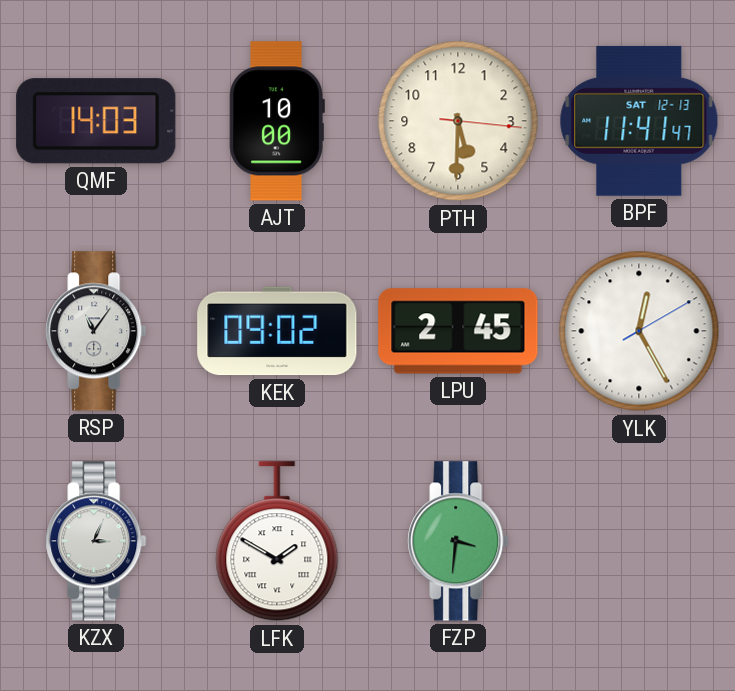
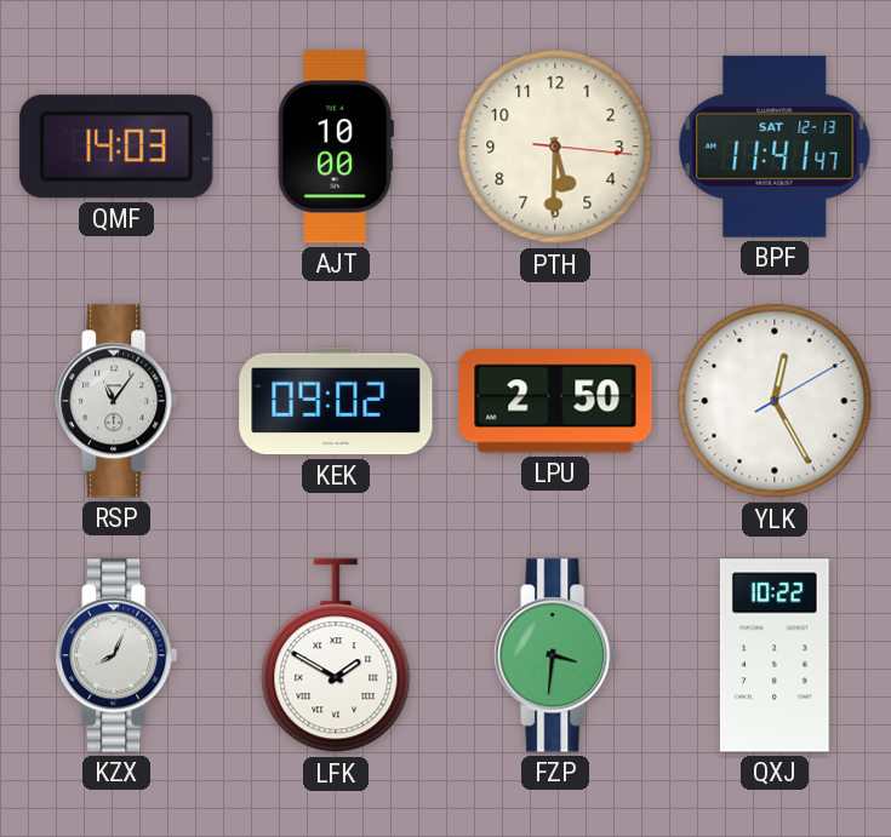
LPU: 2:45 -> 2:50
KZX: 3:04 -> 8:04
QXJ: none -> 10:22
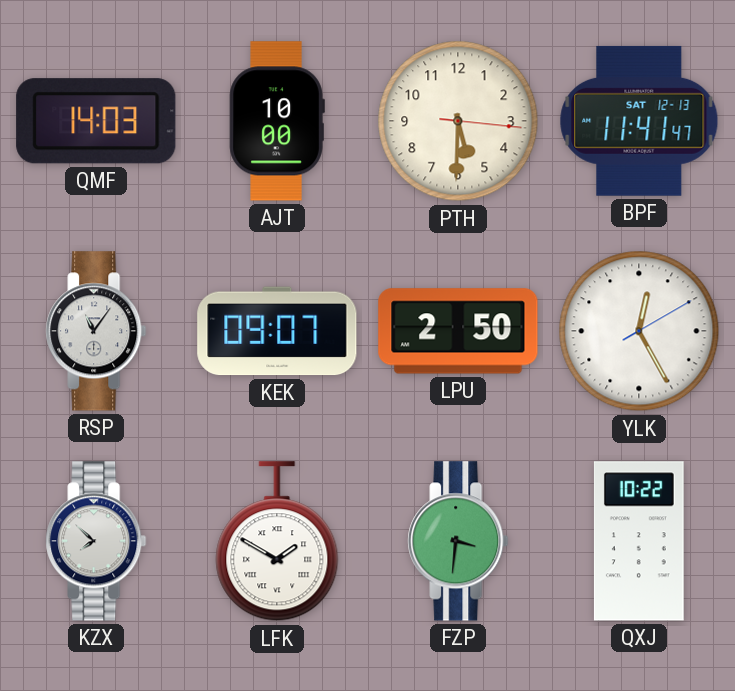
KEK: 09:02 -> 09:07
KZX: 8:04 -> 7:52
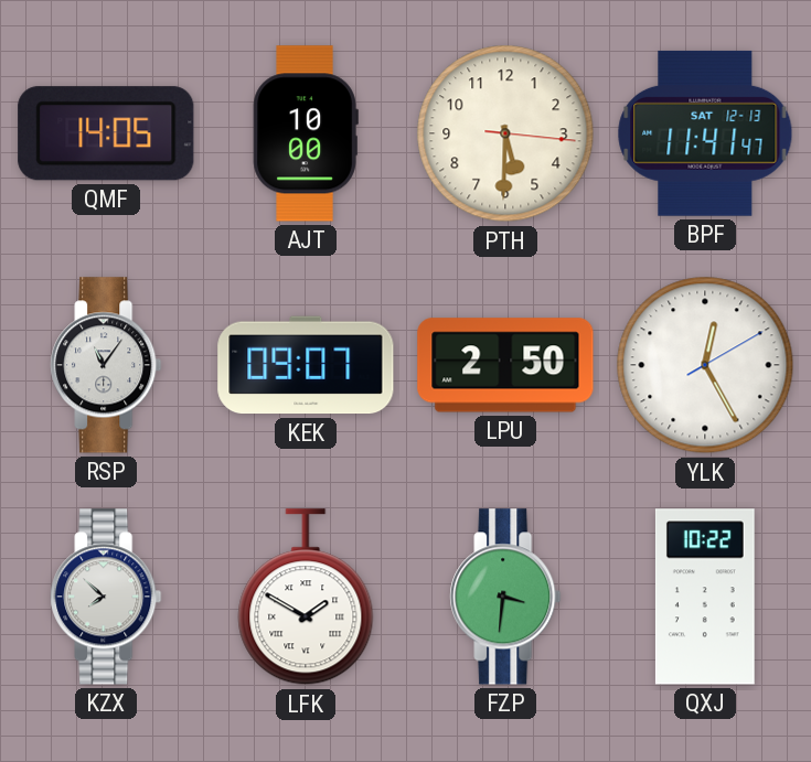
QMF: 14:03 -> 14:05
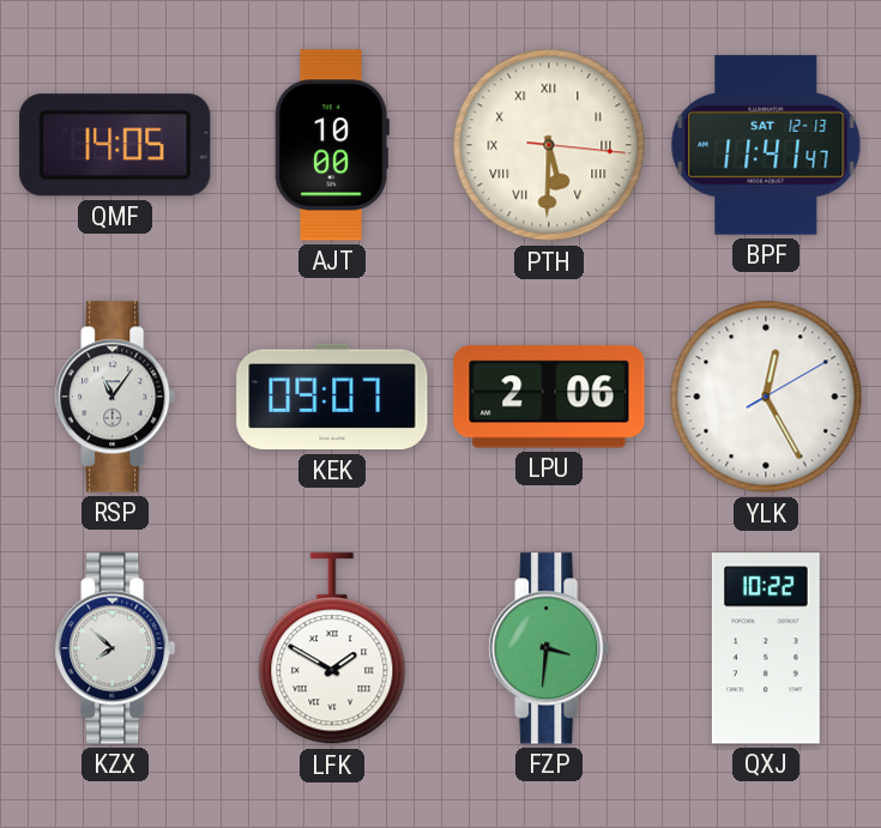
PTH numerals: Arabic -> Roman
LPU: 2:50 -> 2:06
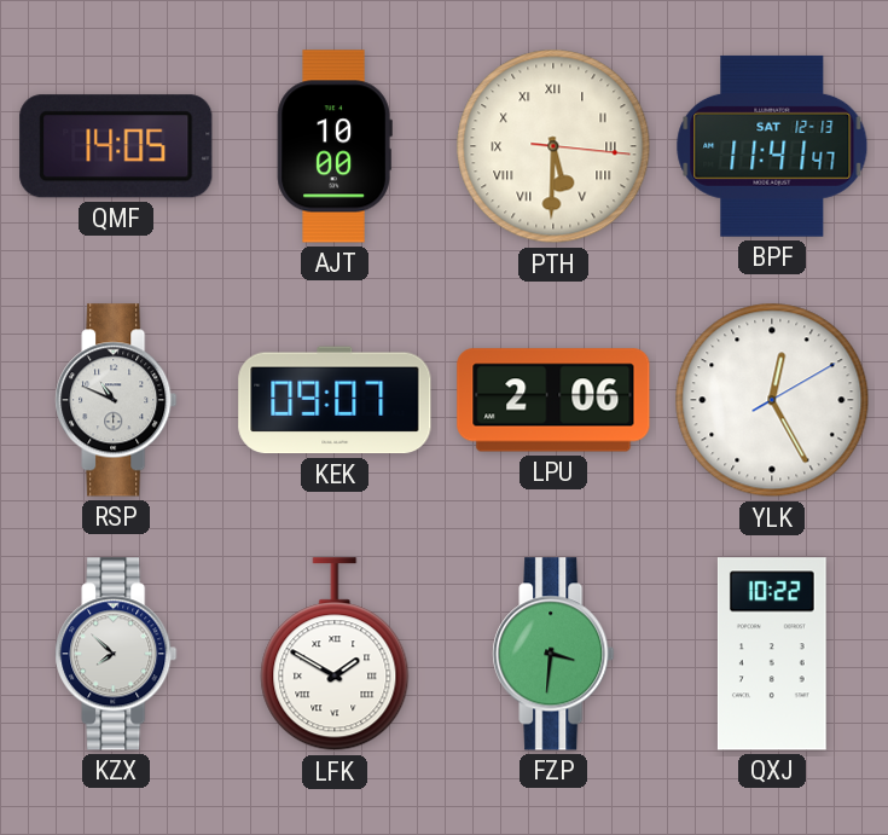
RSP: 11:06 -> 10:49
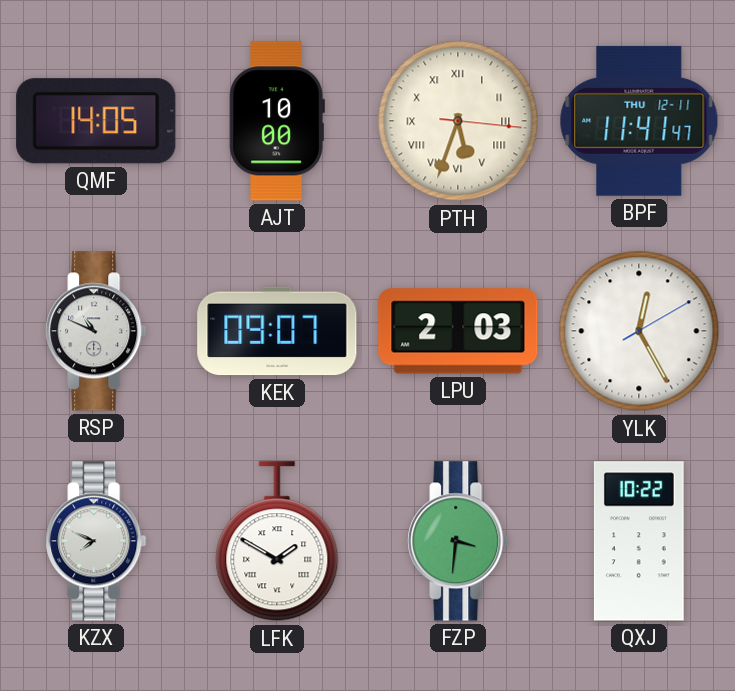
PTH: 5:30 -> 5:33
BPF date: SAT 12-13 -> THU 12-11
LPU: 2:06 -> 2:03
KZX: 7:52 -> 7:49
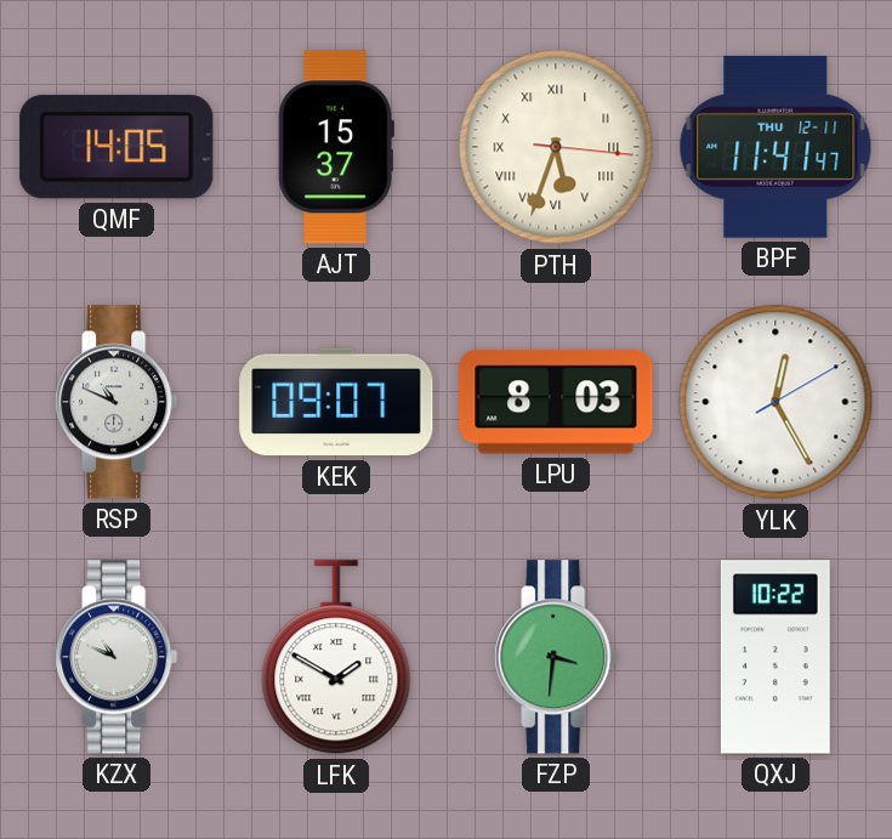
AJT: 10:00 -> 15:37
LPU: 2:03 -> 8:03
KZX: 7:49 -> 10:49
